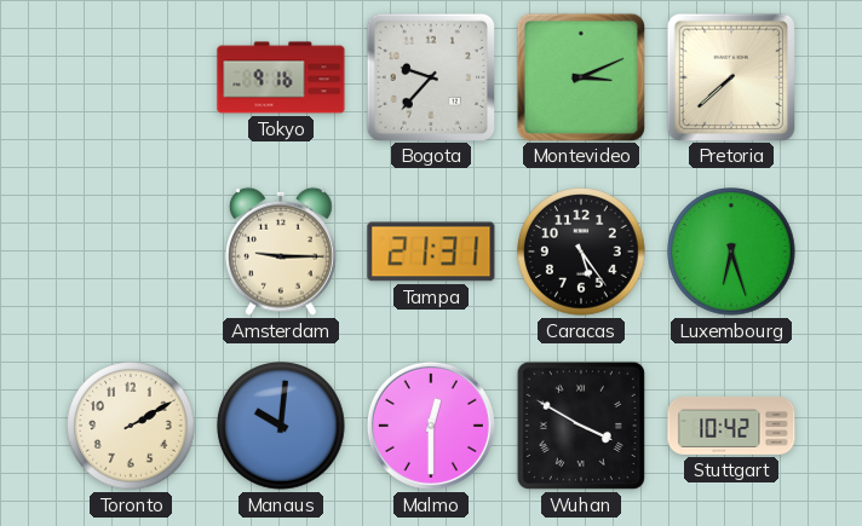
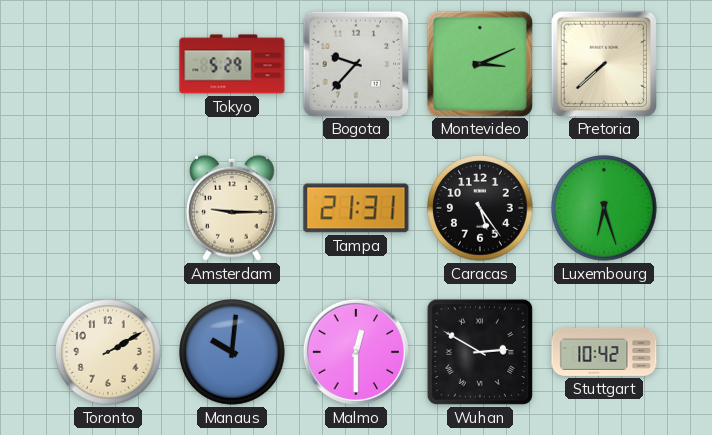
Tokyo: 9:16 -> 5:29
Wuhan: 3:50 -> 2:50
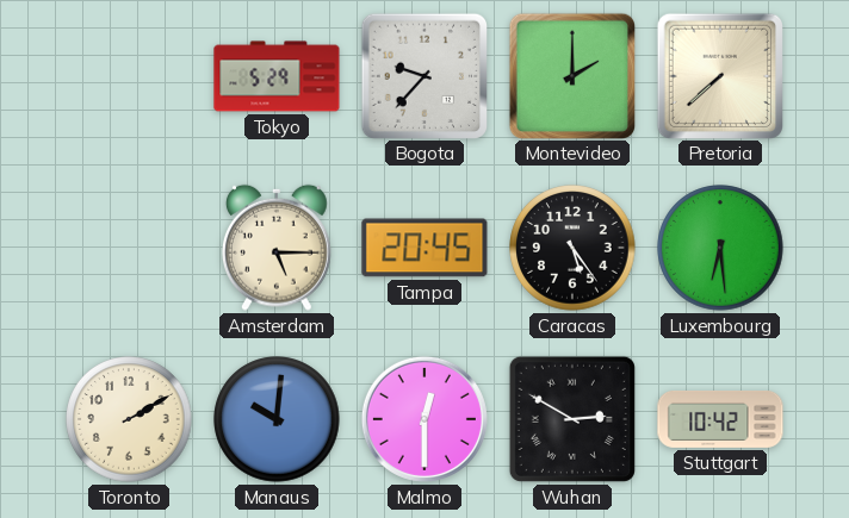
Montevideo: 3:11 -> 2:00
Amsterdam: 9:15 -> 5:15
Tampa: 21:31 -> 20:45
Luxembourg: 6:27 -> 6:29
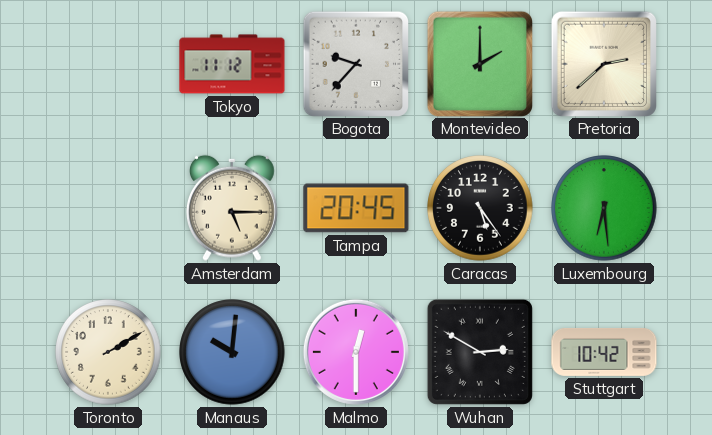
Tokyo: 5:29 -> 11:12
Pretoria: 7:38 -> 2:38
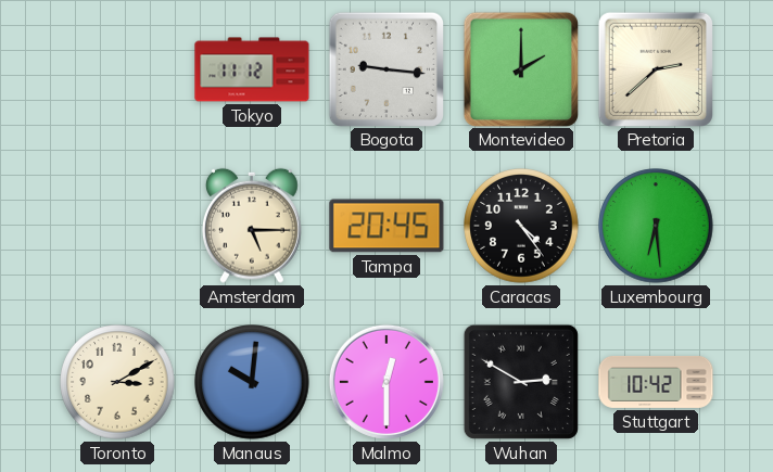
Bogota: 9:37 -> 9:16
Caracas: 5:24 -> 4:24
Toronto: 2:10 -> 3:10
